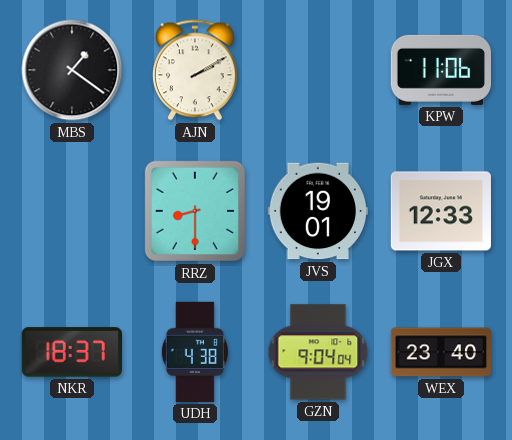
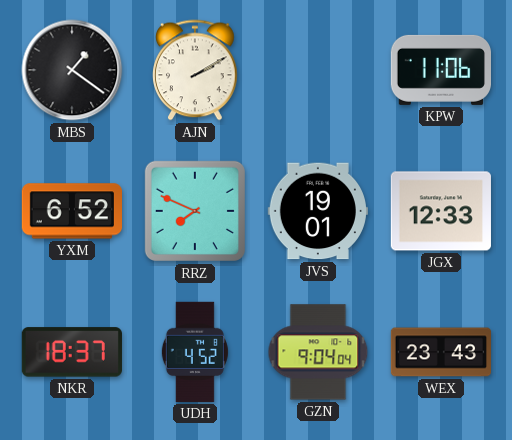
YXM: none -> 6:52
RRZ: 8:30 -> 7:49
UDH: 4:38 -> 4:52
WEX: 23:40 -> 23:43
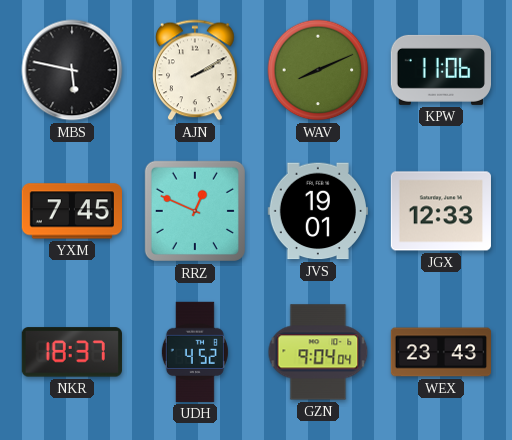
MBS: 1:21 -> 5:47
WAV: none -> 8:11
YXM: 6:52 -> 7:45
RRZ: 7:49 -> 12:49
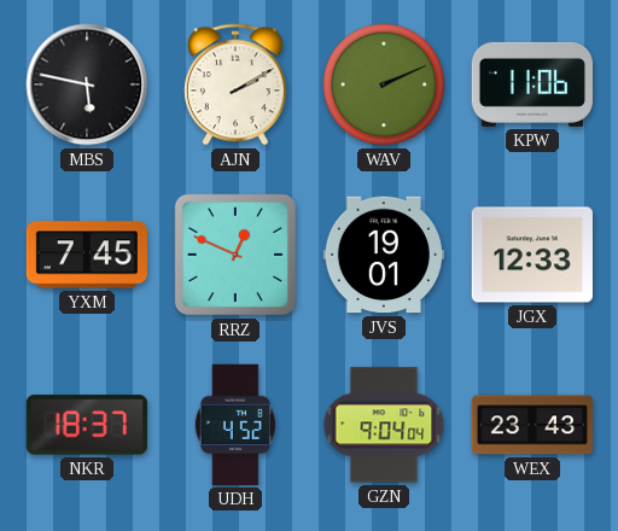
WAV: 8:11 -> 2:11
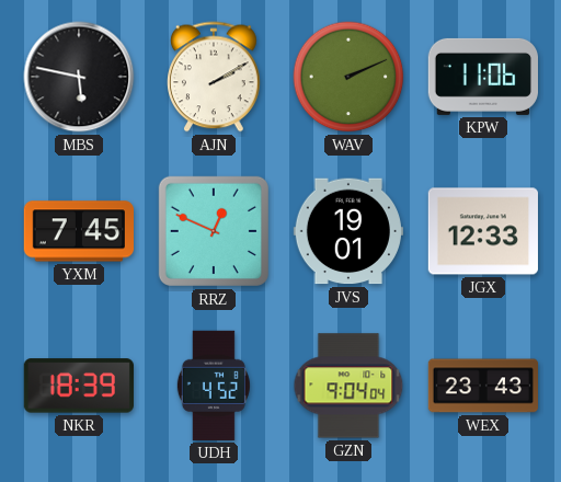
NKR: 18:37 -> 18:39
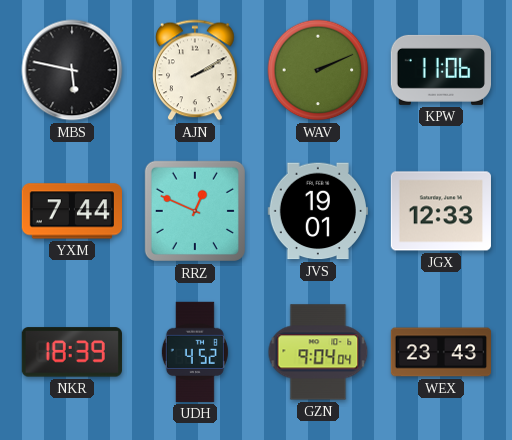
YXM: 7:45 -> 7:44
